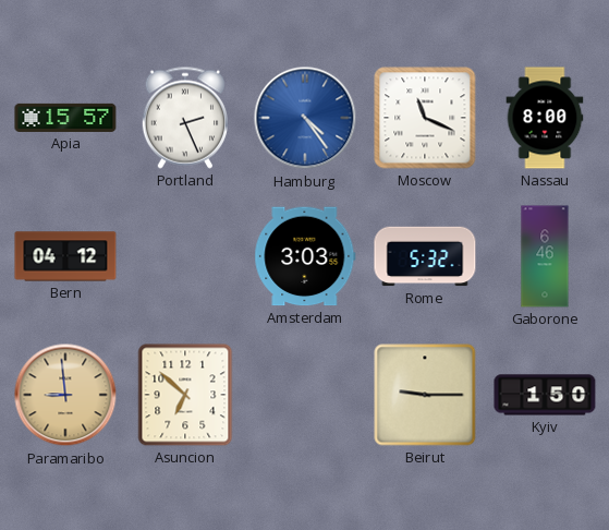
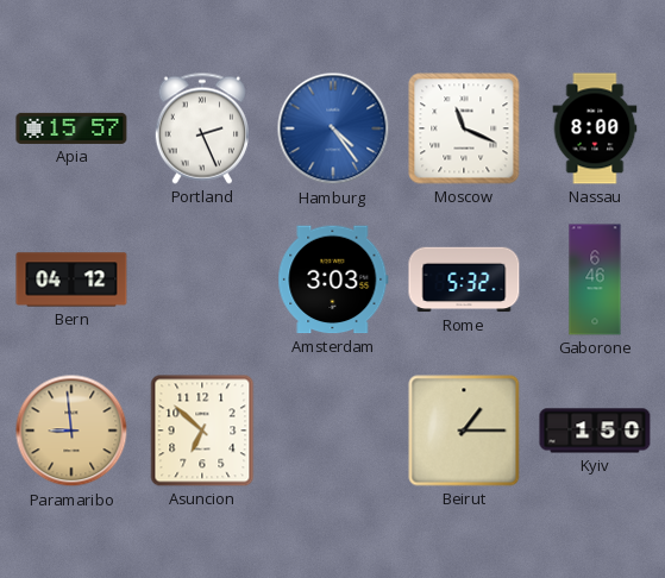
Beirut: 9:15 -> 1:15
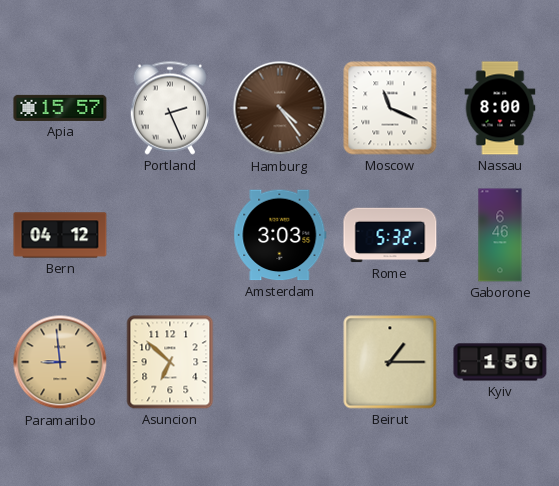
Hamburg dial: blue -> brown
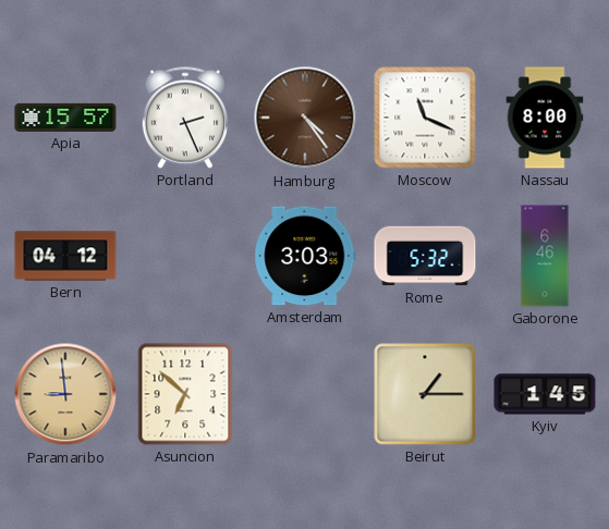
Kyiv: 1:50 -> 1:45
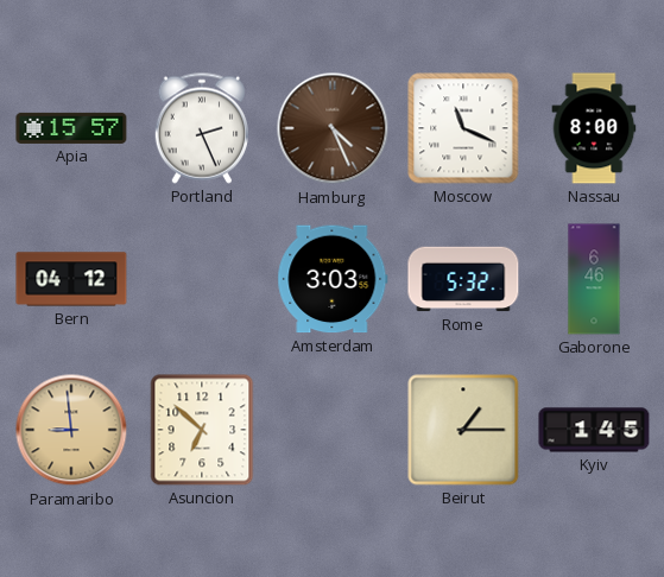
Hamburg: 4:24 -> 4:26
